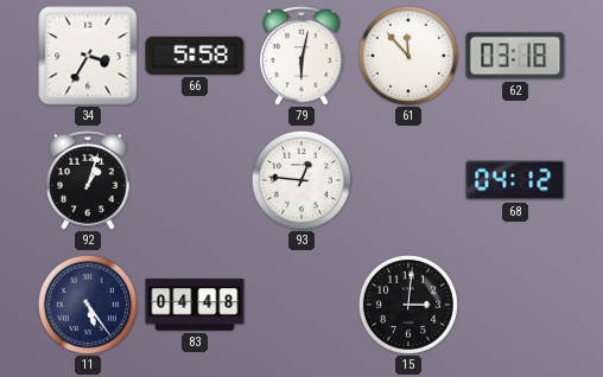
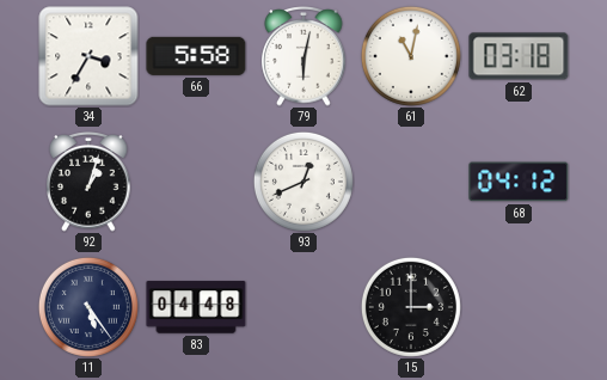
61: 11:53 -> 11:02
93: 12:46 -> 12:41
15: 3:01 -> 3:00
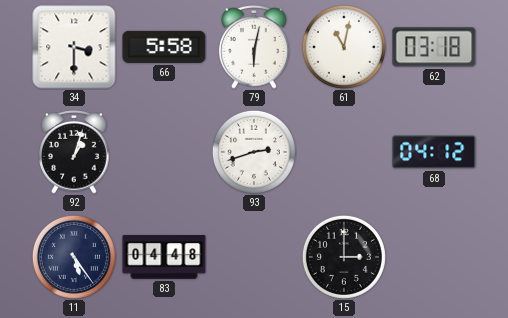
34: 3:35 -> 3:30
93: 12:41 -> 2:42
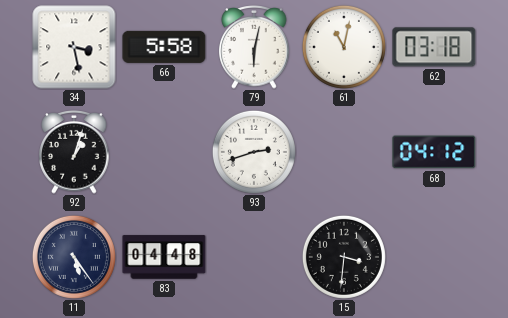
34: 3:30 -> 3:28
15: 3:00 -> 3:31
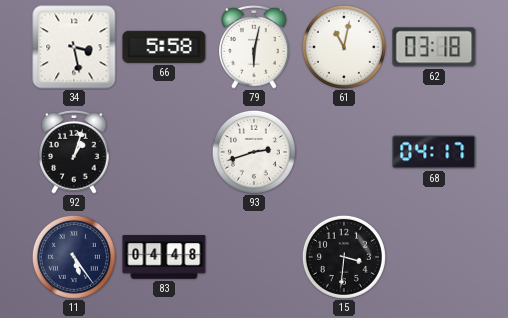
68: 04:12 -> 04:17
